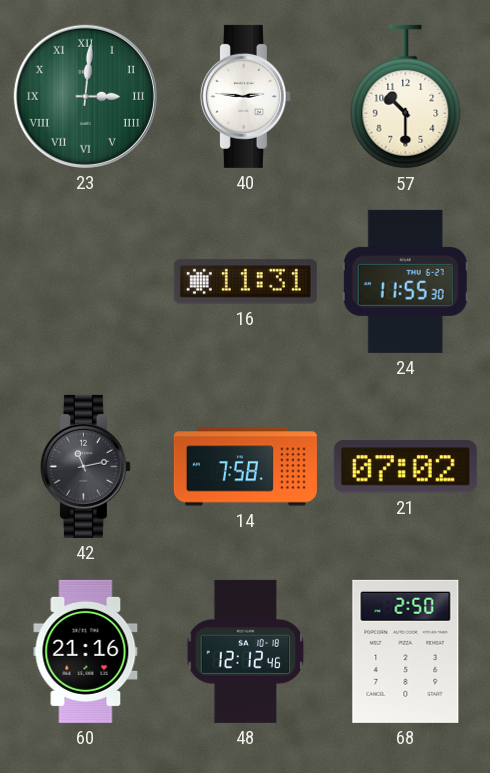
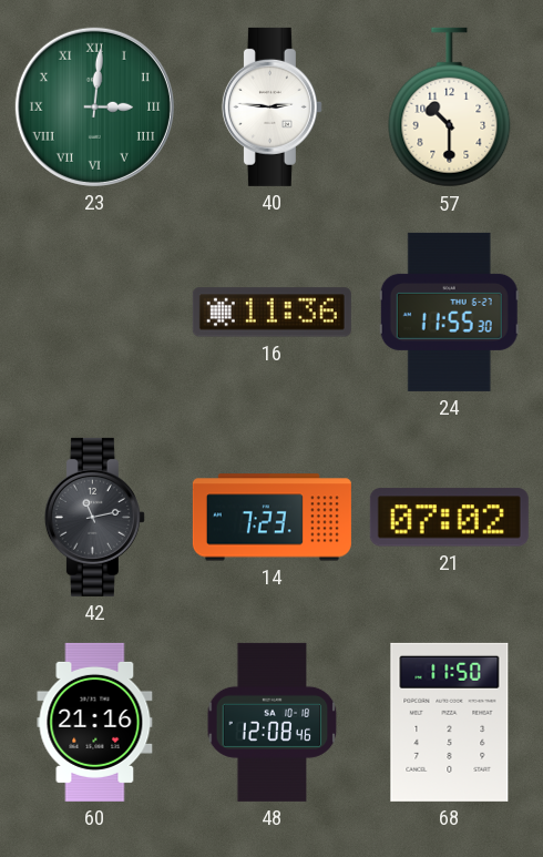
16: 11:31 -> 11:36
14: 7:58 -> 7:23
48: 12:12 -> 12:08
68: 2:50 -> 11:50
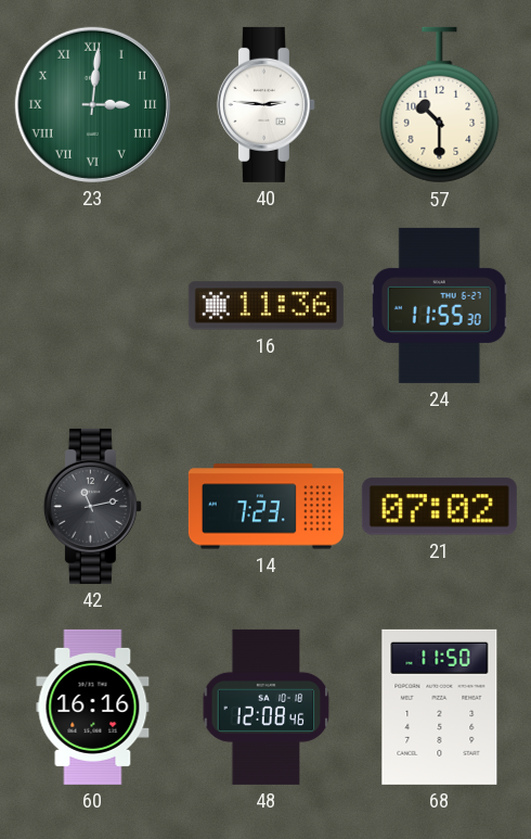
60: 21:16 -> 16:16
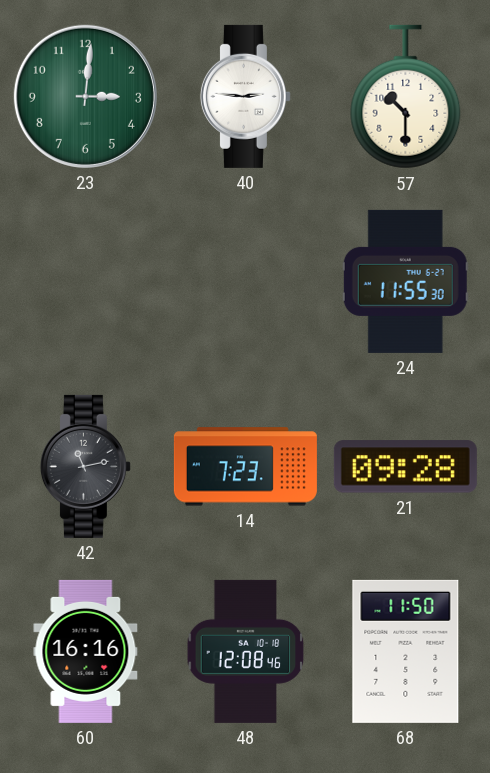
23 numerals: Roman -> Arabic
16: 11:36 -> none
21: 07:02 -> 09:28
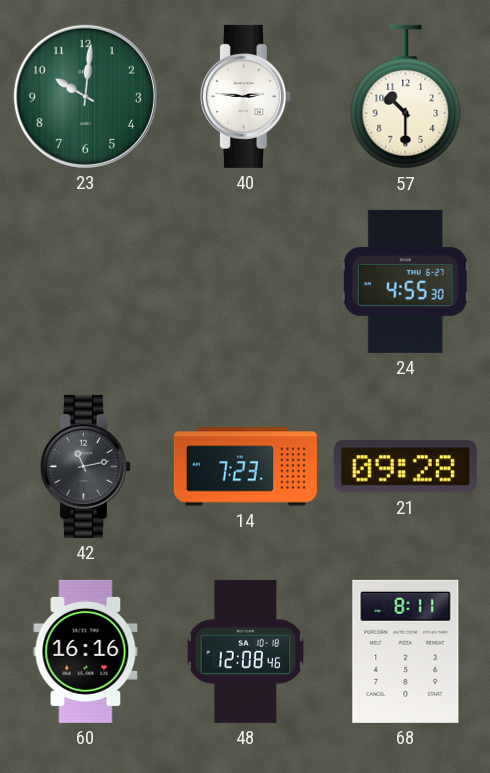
23: 3:01 -> 10:01
24: 11:55 -> 4:55
68: 11:50 -> 8:11
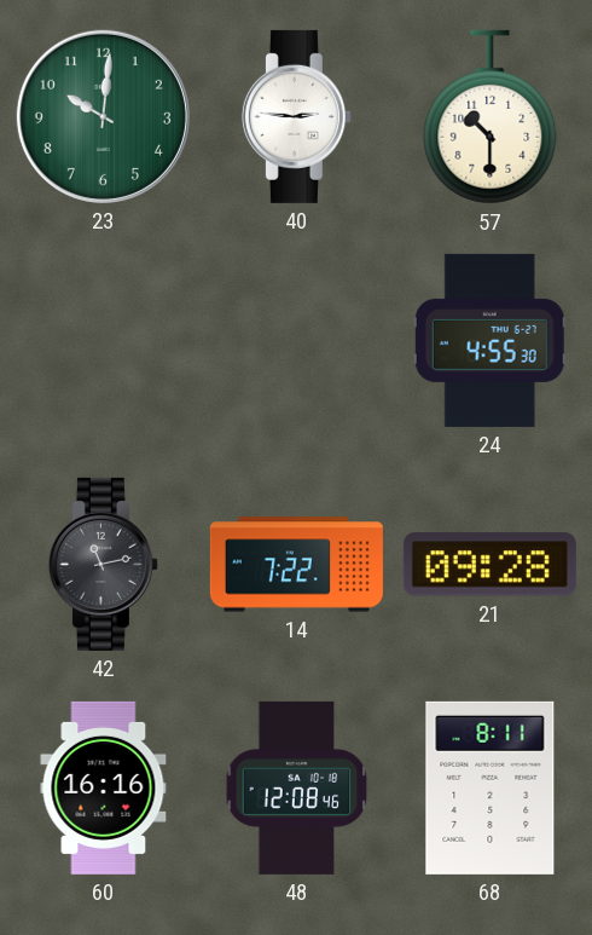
14: 7:23 -> 7:22
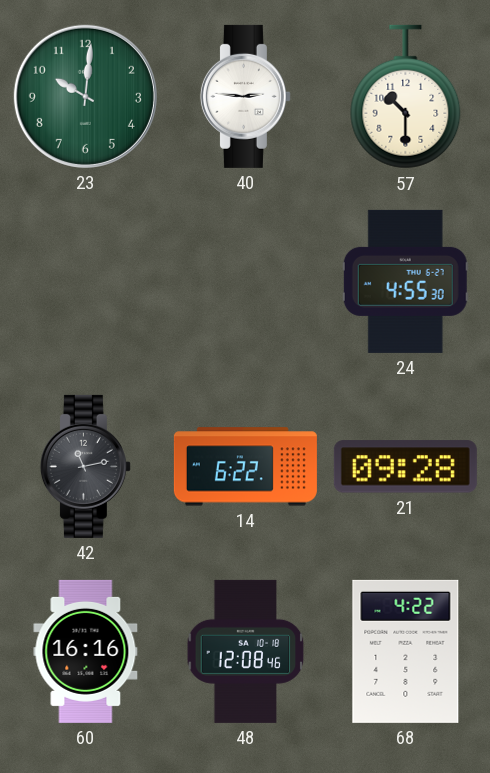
14: 7:22 -> 6:22
68: 8:11 -> 4:22
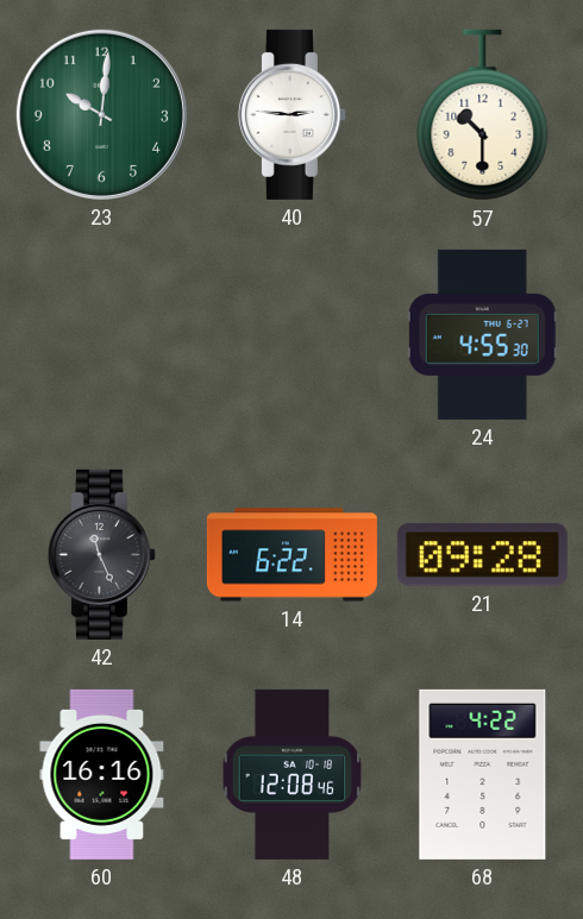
42: 11:13 -> 11:26
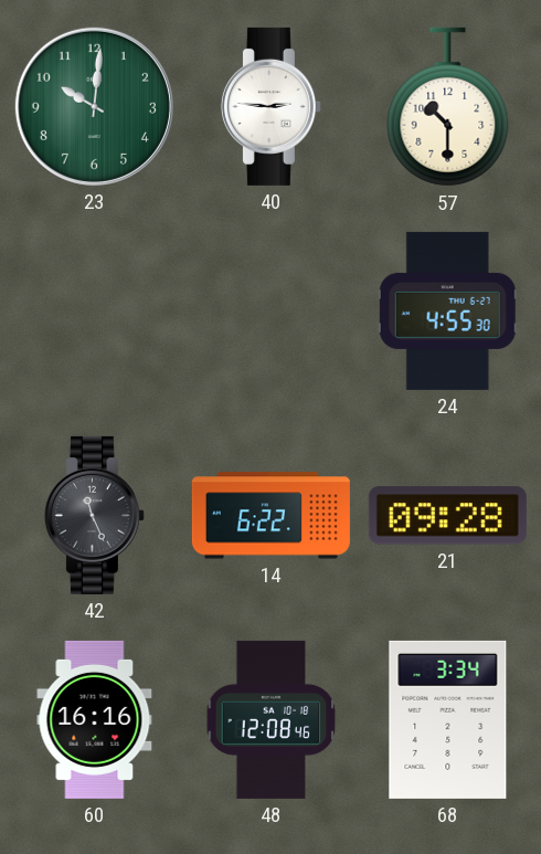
68: 4:22 -> 3:34
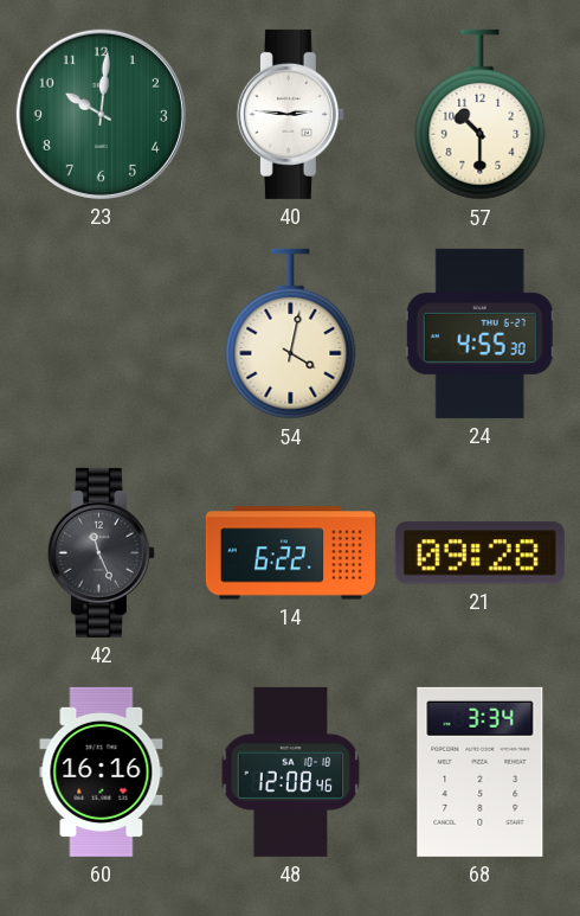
54: none -> 4:02
